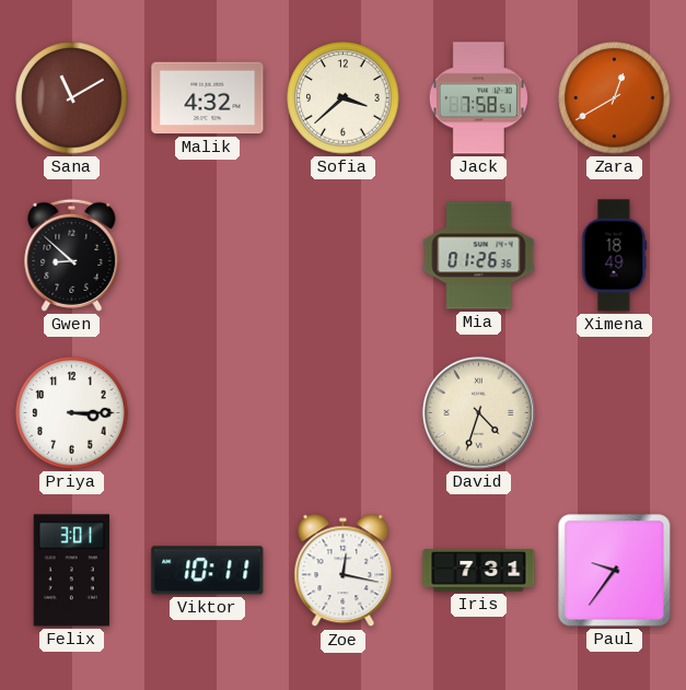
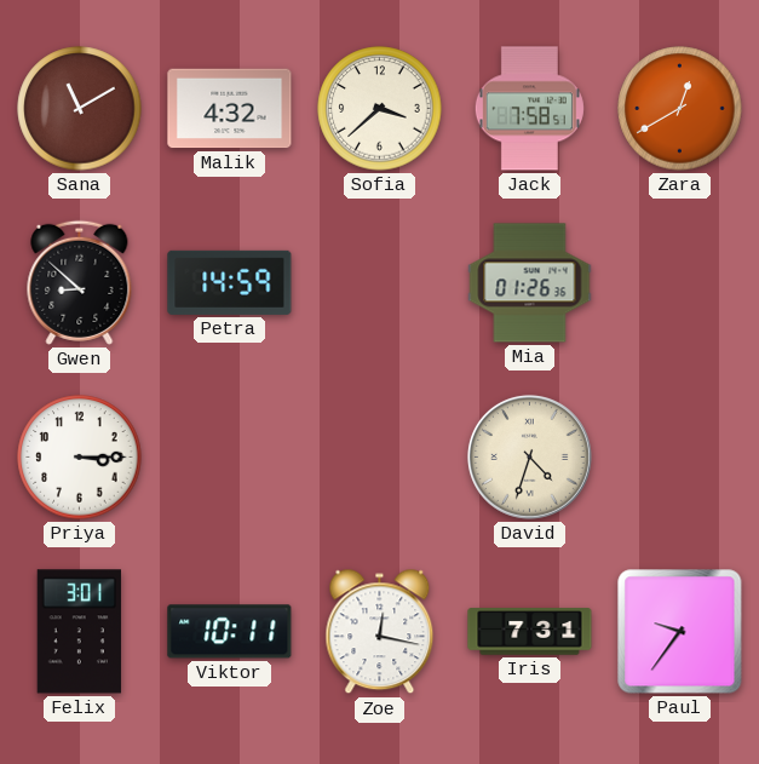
Petra: none -> 14:59
Ximena: 18:49 -> none
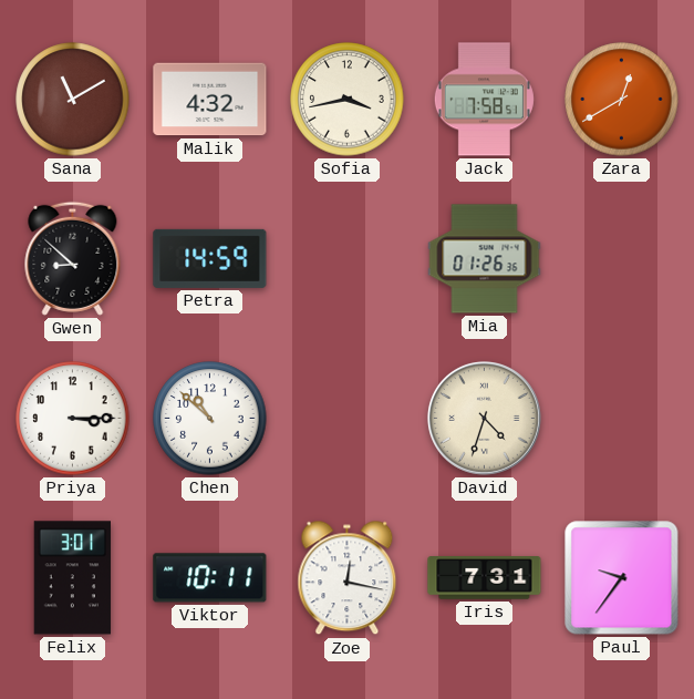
Sofia: 3:38 -> 3:43
Chen: none -> 10:52
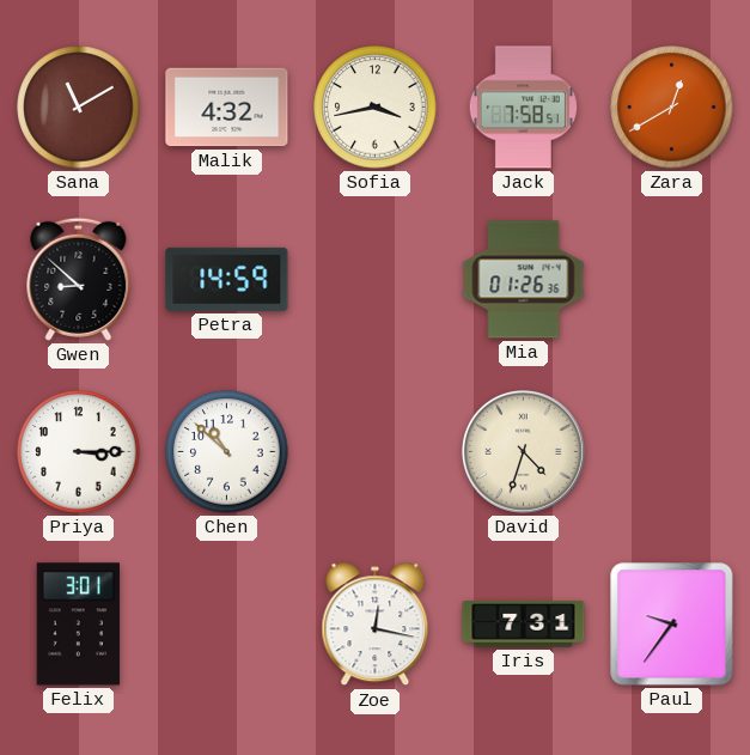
Viktor: 10:11 -> none
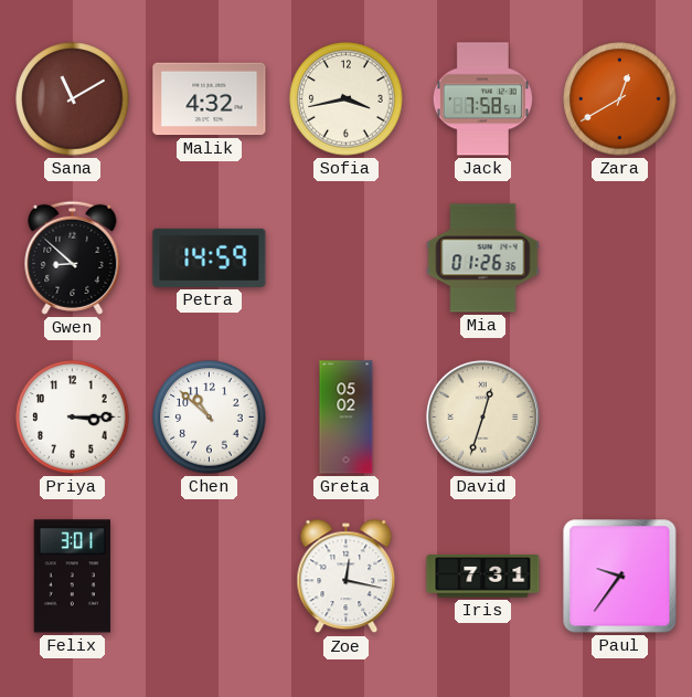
Greta: none -> 05:02
David: 4:33 -> 12:33
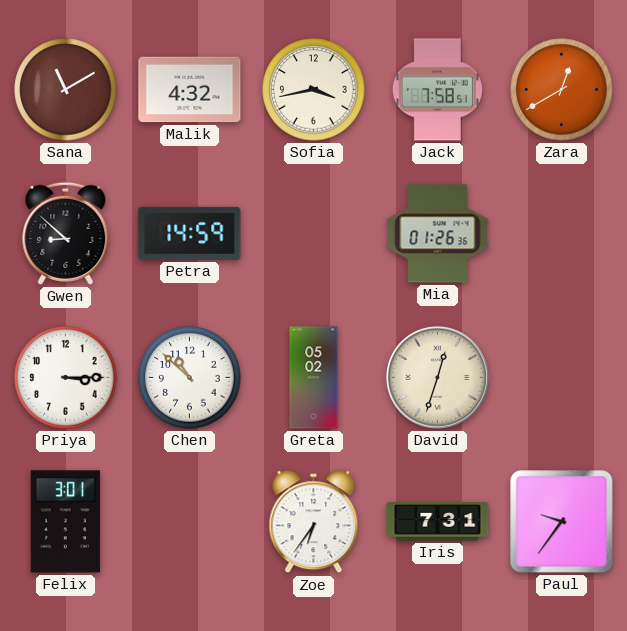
Zoe: 12:17 -> 6:36
